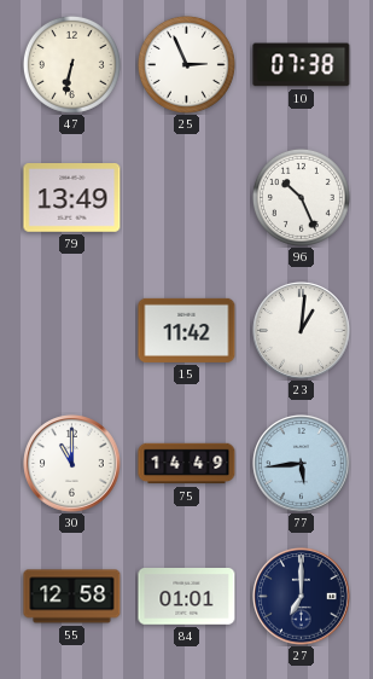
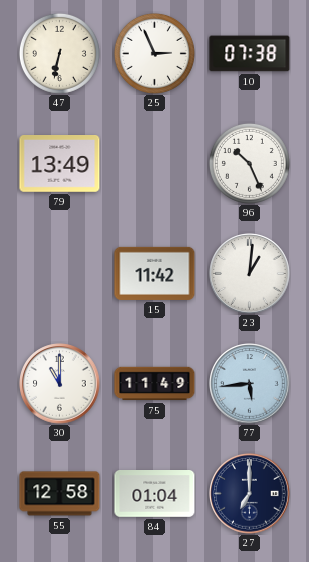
75: 14:49 -> 11:49
84: 01:01 -> 01:04
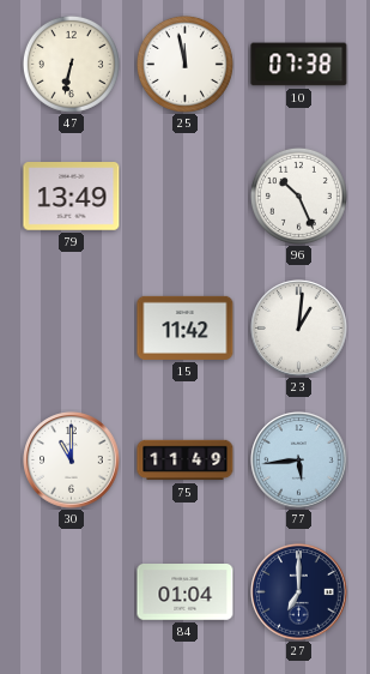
25: 2:56 -> 11:58
55: 12:58 -> none
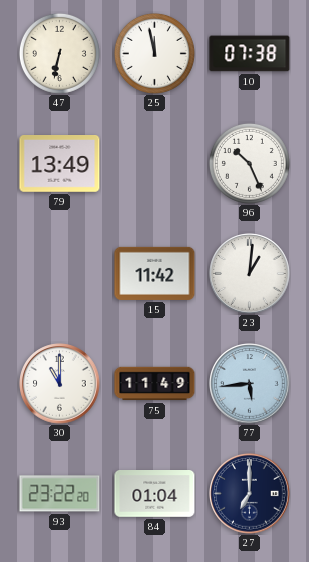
93: none -> 23:22
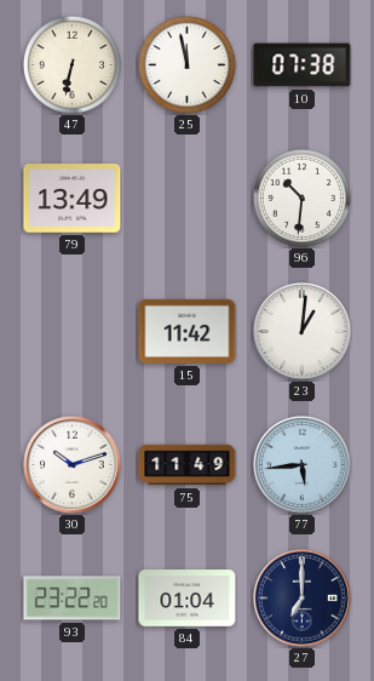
96: 10:26 -> 10:31
30: 11:00 -> 10:12
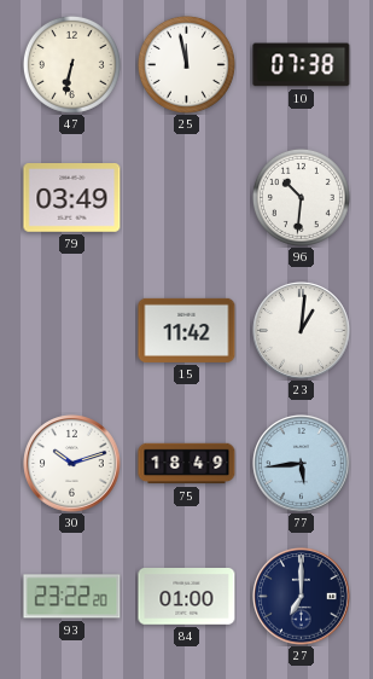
79: 13:49 -> 03:49
75: 11:49 -> 18:49
84: 01:04 -> 01:00
